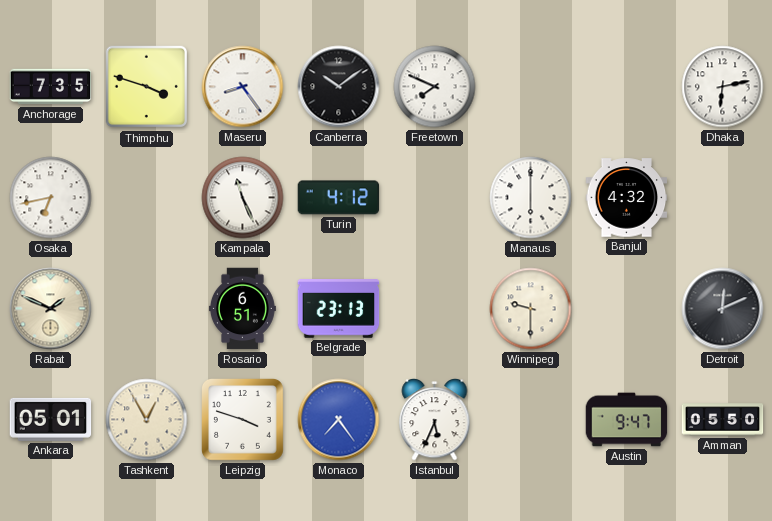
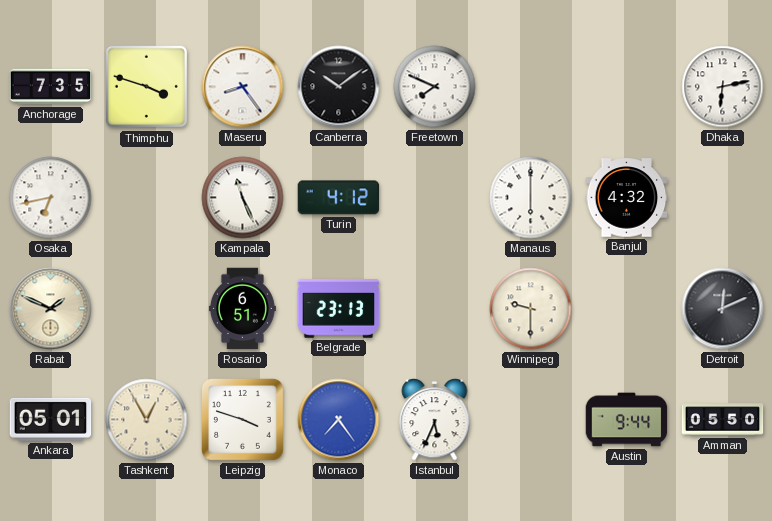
Austin: 9:47 -> 9:44
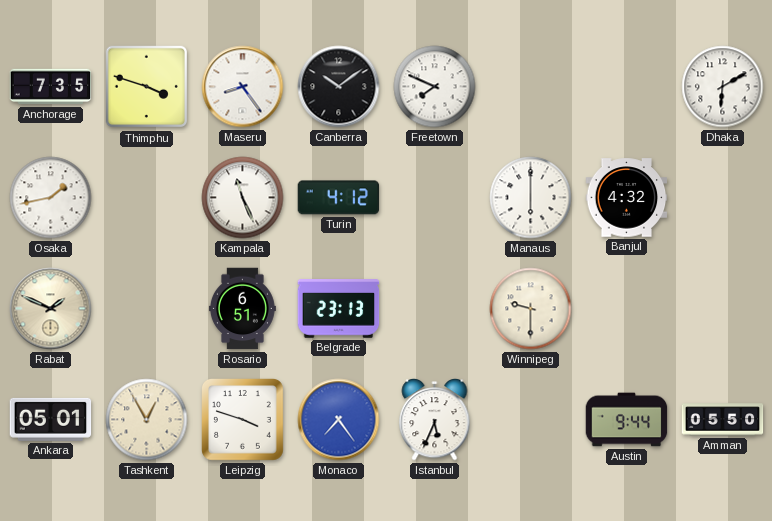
Dhaka: 6:13 -> 6:10
Osaka: 6:43 -> 1:43
Detroit: 12:11 -> none
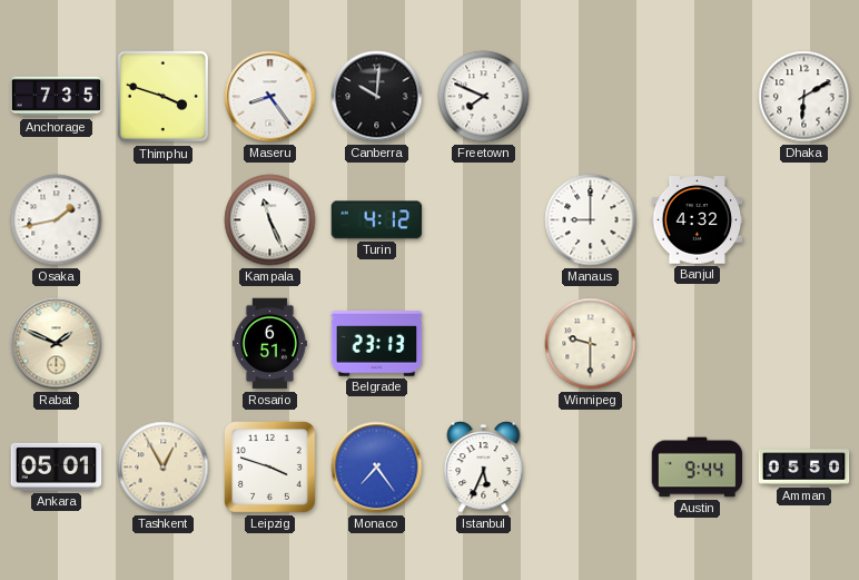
Canberra: 10:09 -> 10:01
Manaus: 6:00 -> 9:00
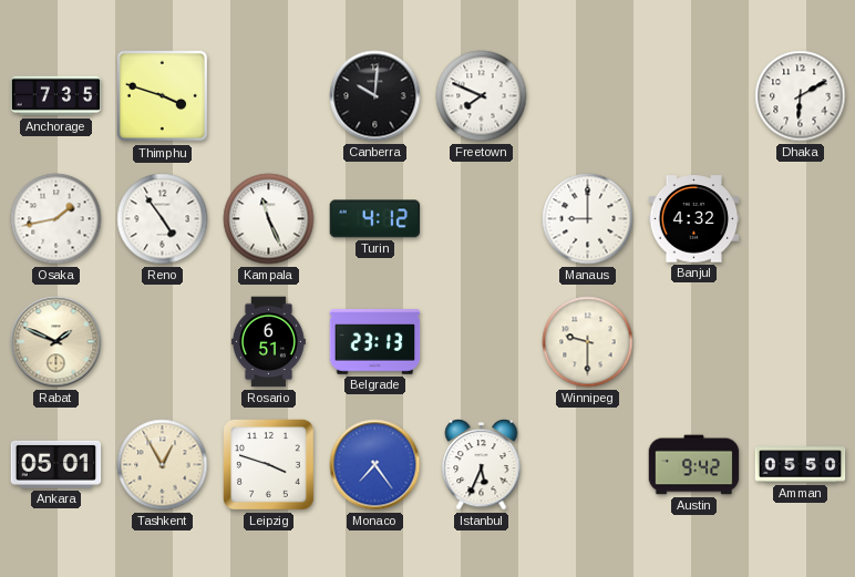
Maseru: 8:24 -> none
Reno: none -> 4:54
Austin: 9:44 -> 9:42
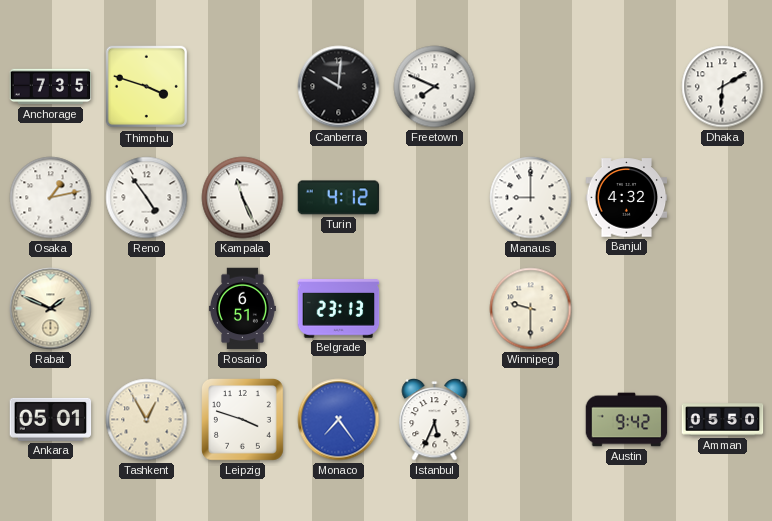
Osaka: 1:43 -> 1:13
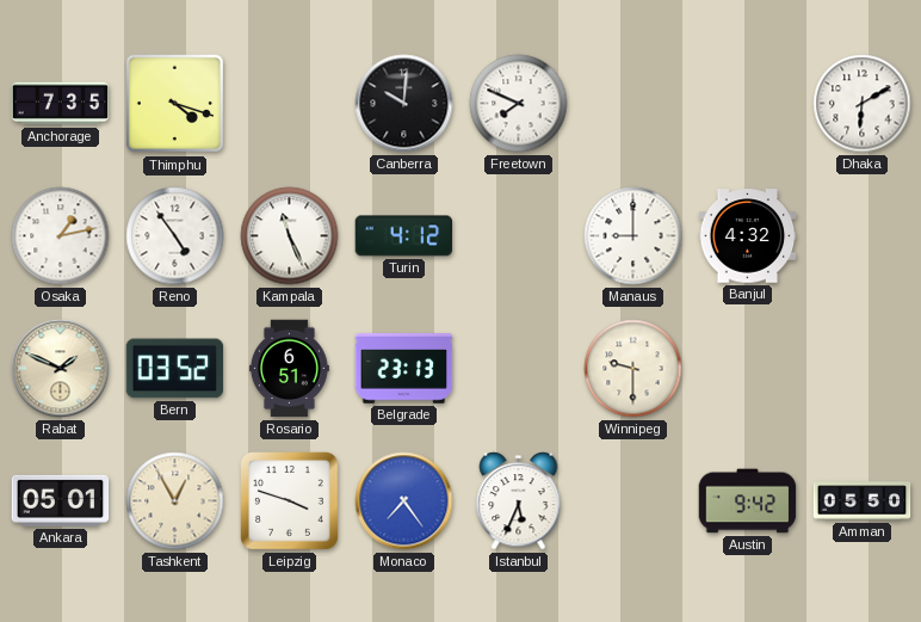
Thimphu: 3:48 -> 4:18
Bern: none -> 03:52
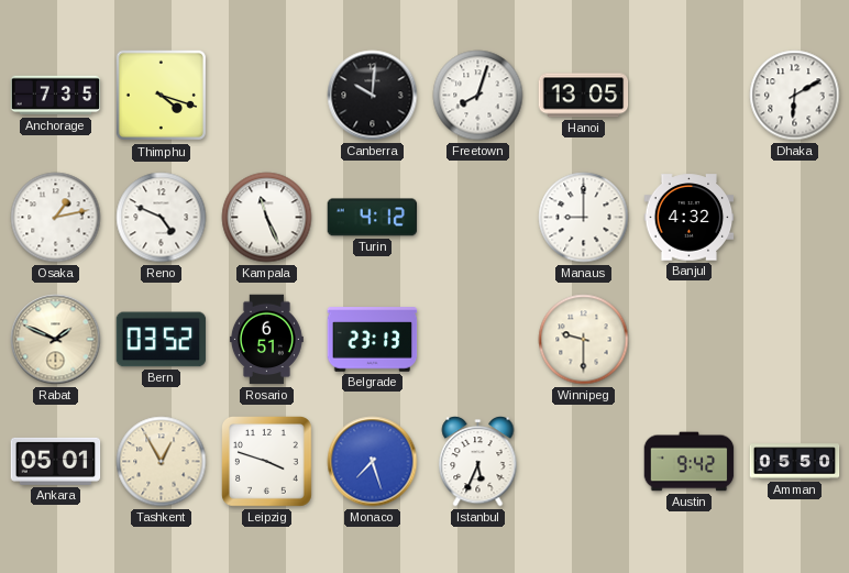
Freetown: 7:49 -> 8:03
Hanoi: none -> 13:05
Reno: 4:54 -> 4:49
Monaco: 7:24 -> 7:27
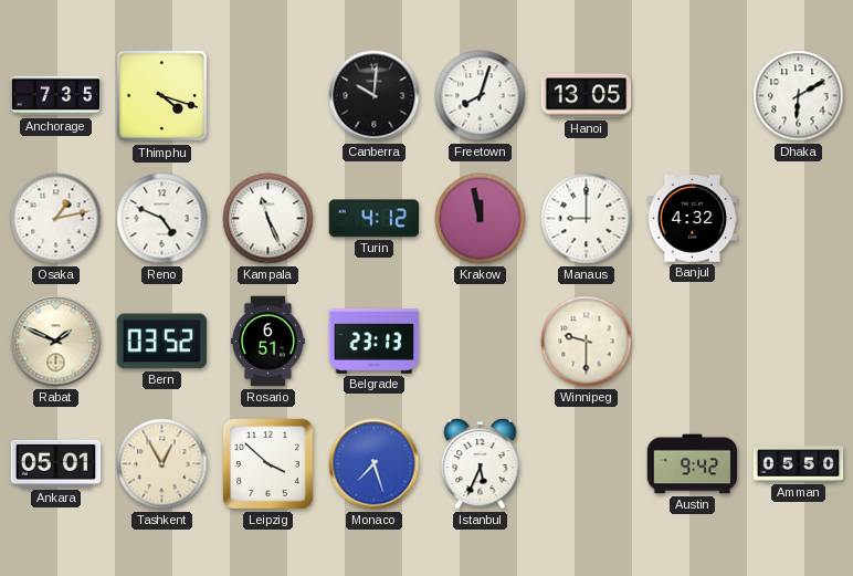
Krakow: none -> 11:58
Leipzig: 3:48 -> 3:52
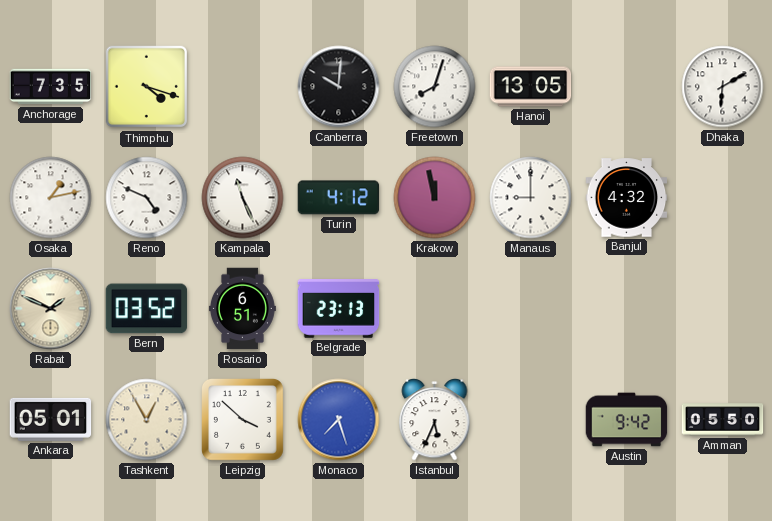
Winnipeg: 9:30 -> none
